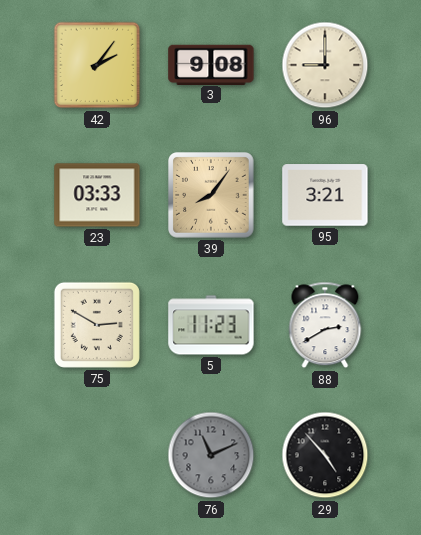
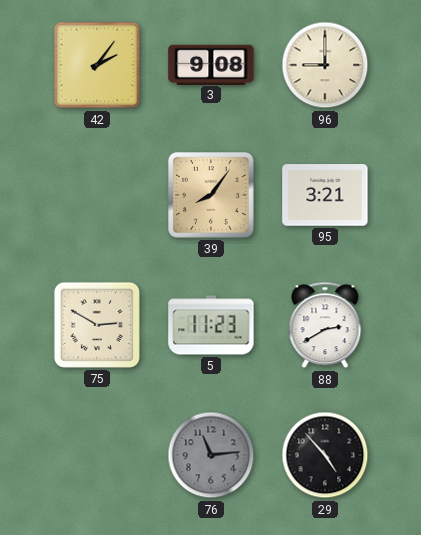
23: 03:33 -> none
76: 11:11 -> 11:14
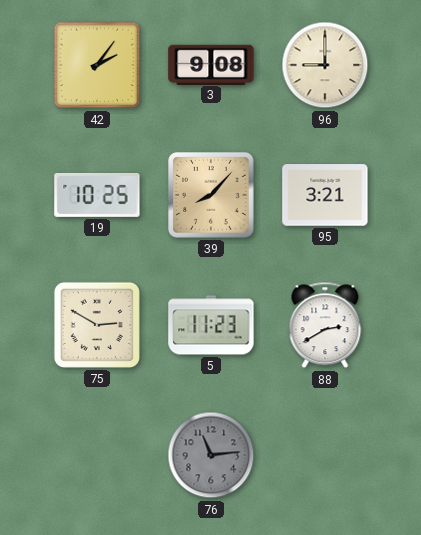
19: none -> 10:25
39: 8:06 -> 8:07
29: 4:53 -> none
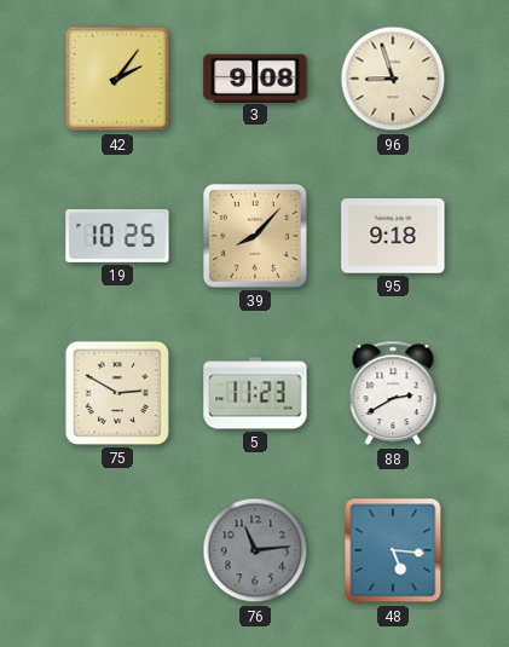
96: 9:00 -> 8:57
95: 3:21 -> 9:18
48: none -> 5:16
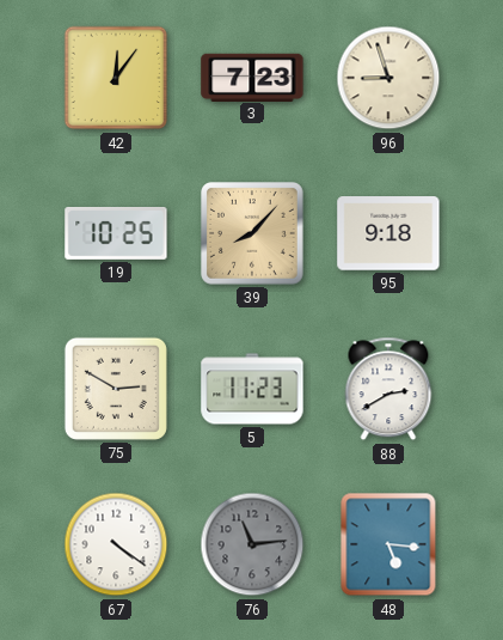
42: 2:06 -> 12:06
3: 9:08 -> 7:23
67: none -> 4:21
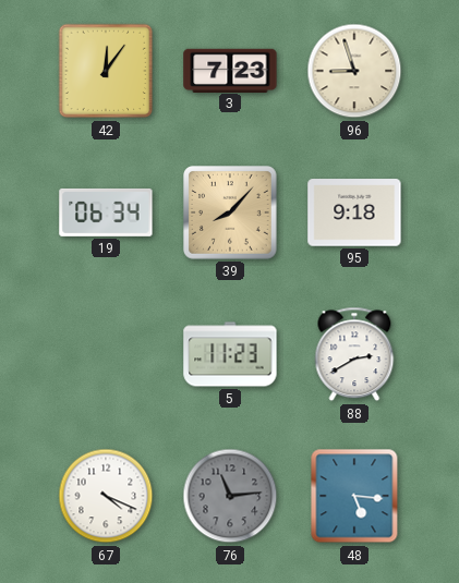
19: 10:25 -> 06:34
75: 2:50 -> none
67: 4:21 -> 4:19
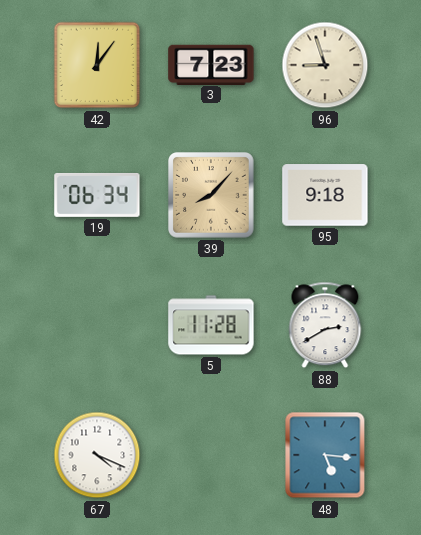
5: 11:23 -> 11:28
76: 11:14 -> none
